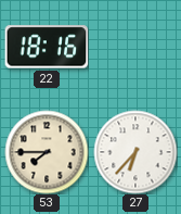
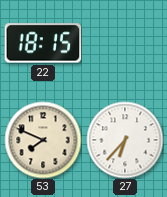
22: 18:16 -> 18:15
53: 7:45 -> 7:49
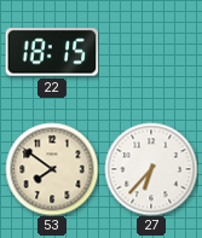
53: 7:49 -> 7:51
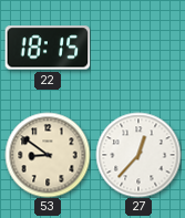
53: 7:51 -> 8:51
27: 6:37 -> 12:37
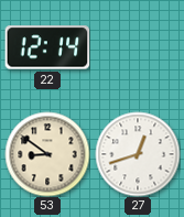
22: 18:15 -> 12:14
27: 12:37 -> 12:42
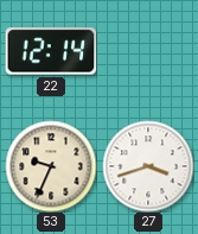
53: 8:51 -> 9:34
27: 12:42 -> 3:42
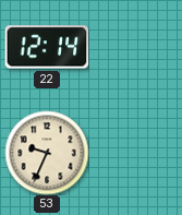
27: 3:42 -> none
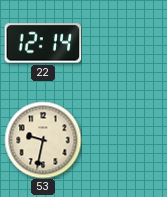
53: 9:34 -> 9:32
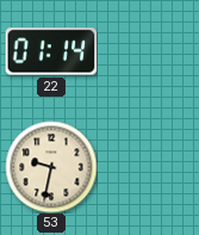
22: 12:14 -> 01:14
